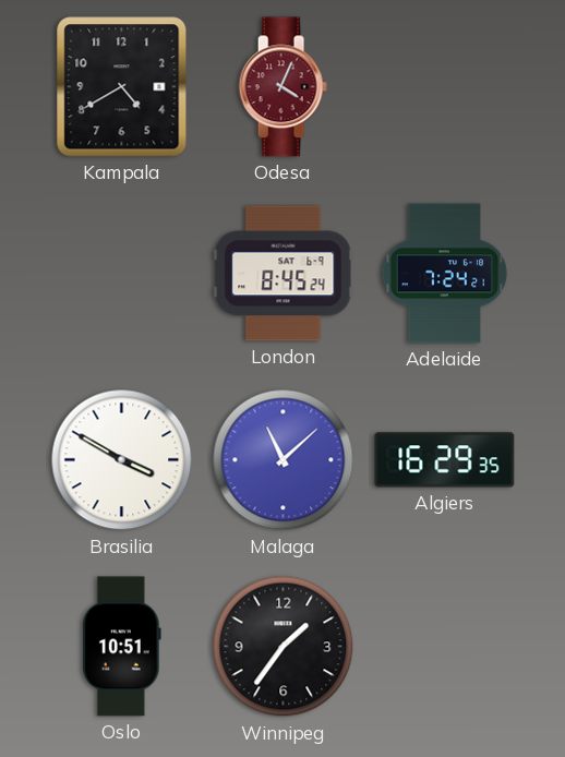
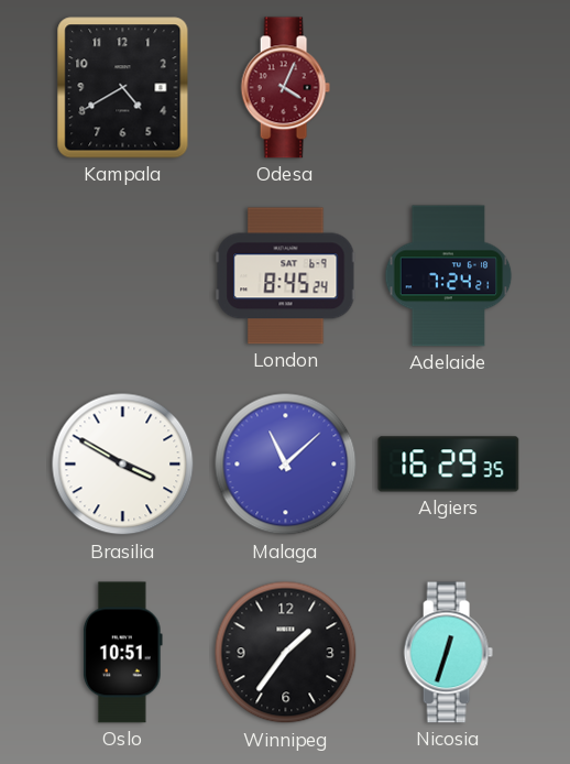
Nicosia: none -> 12:33
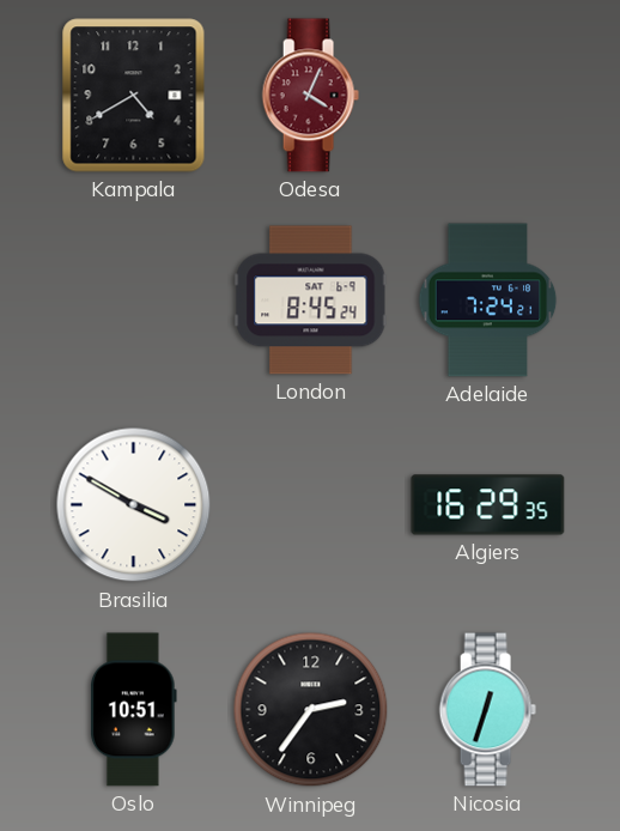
Malaga: 11:08 -> none
Winnipeg: 1:36 -> 2:36
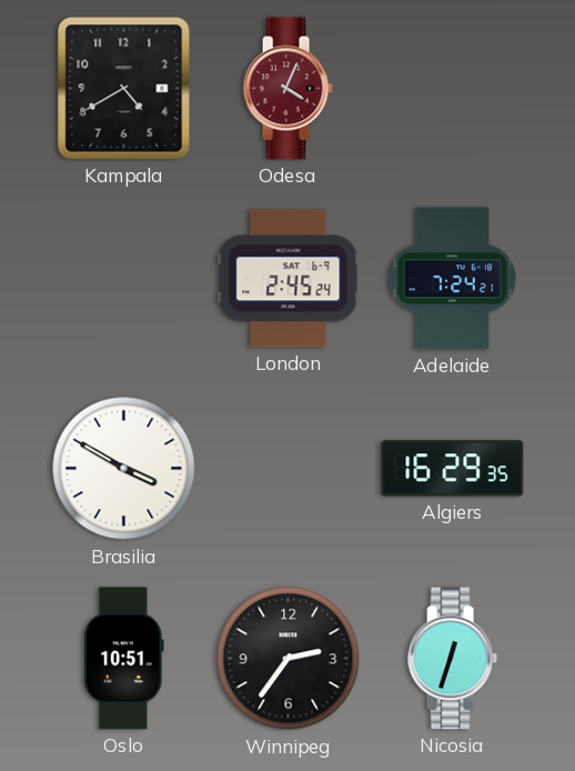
London: 8:45 -> 2:45
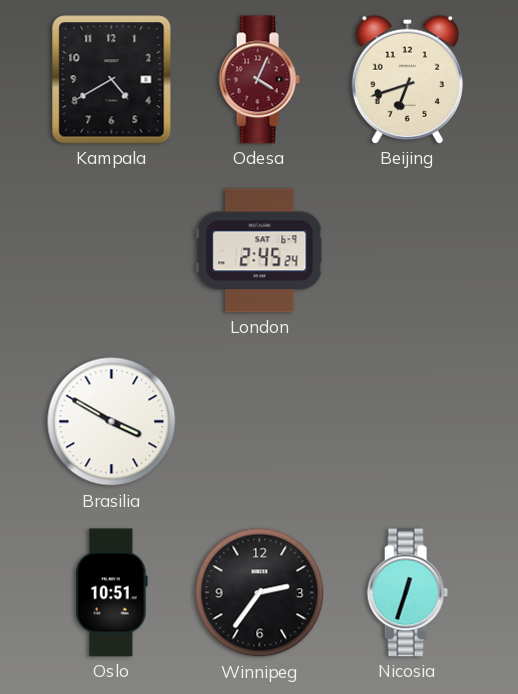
Beijing: none -> 6:42
Adelaide: 7:24 -> none
Algiers: 16:29 -> none
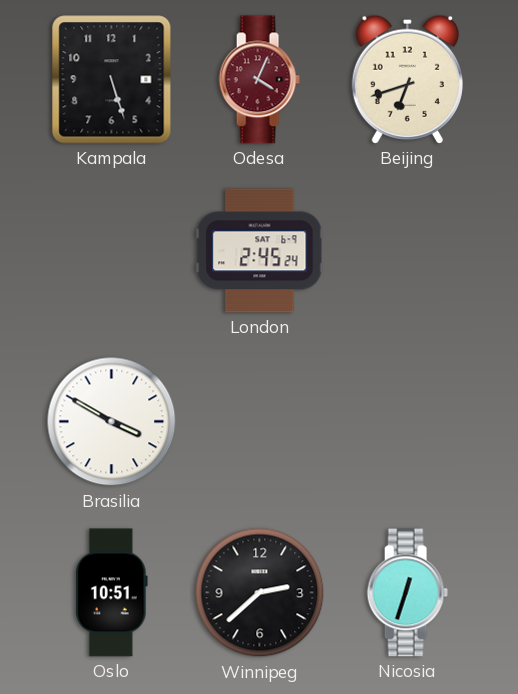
Kampala: 4:40 -> 5:27
Winnipeg: 2:36 -> 2:38
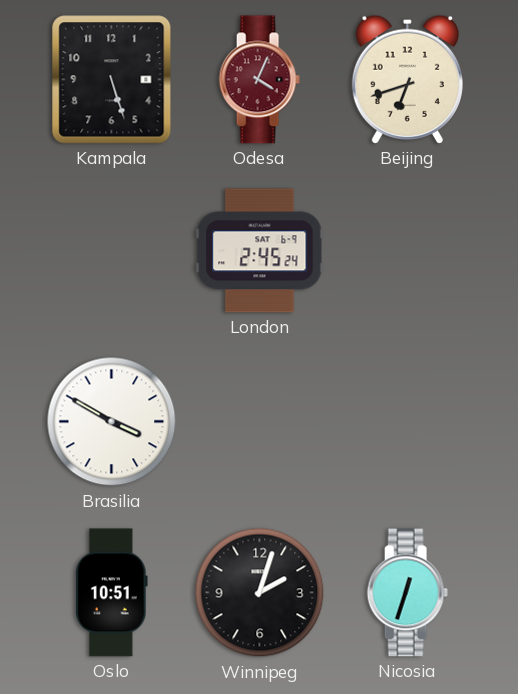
Winnipeg: 2:38 -> 2:03
